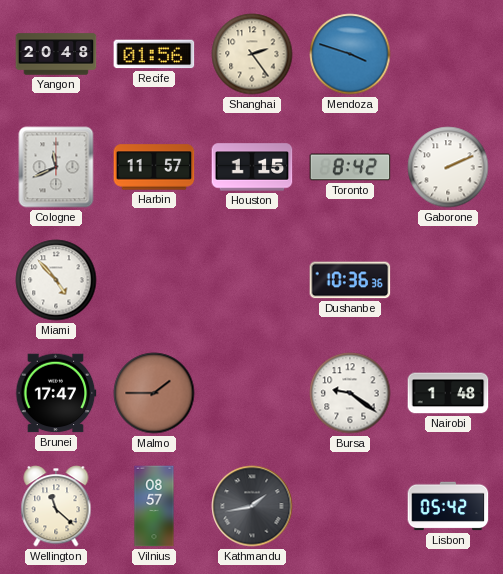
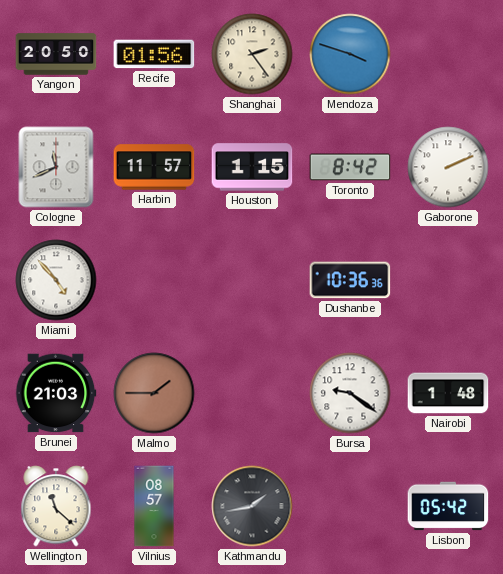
Yangon: 20:48 -> 20:50
Brunei: 17:47 -> 21:03
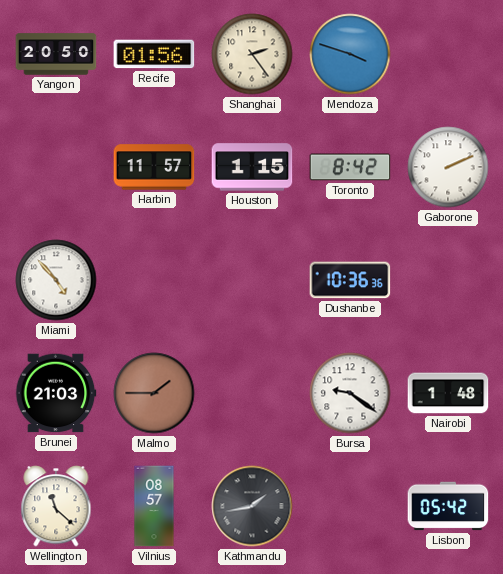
Cologne: 11:41 -> none
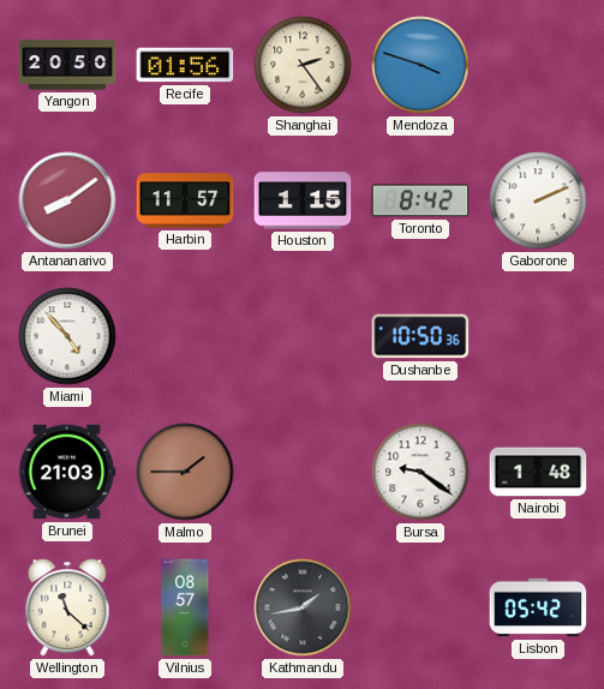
Antananarivo: none -> 8:09
Dushanbe: 10:36 -> 10:50
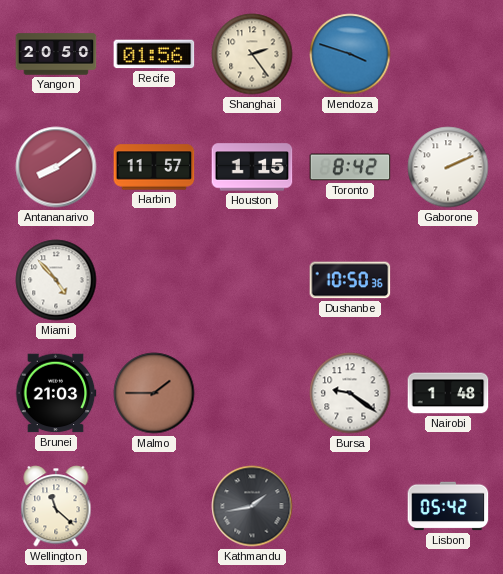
Vilnius: 08:57 -> none
